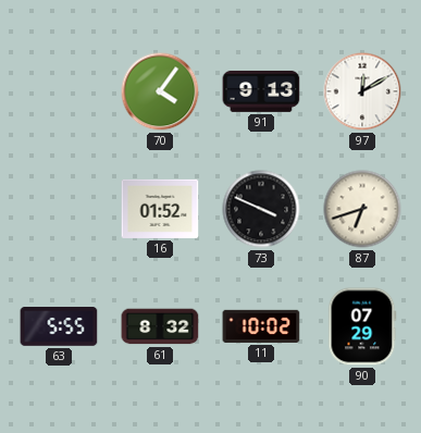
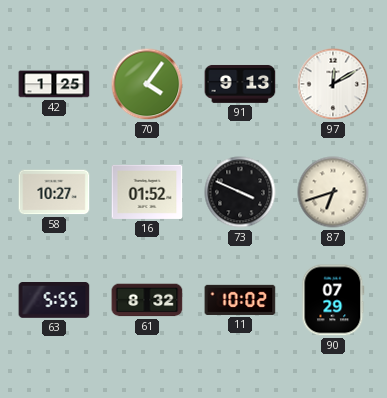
42: none -> 1:25
58: none -> 10:27
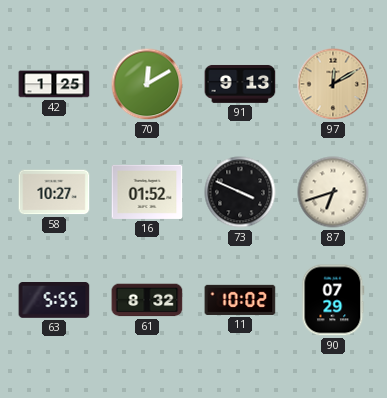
70: 4:06 -> 12:10
97 dial: white -> champagne
